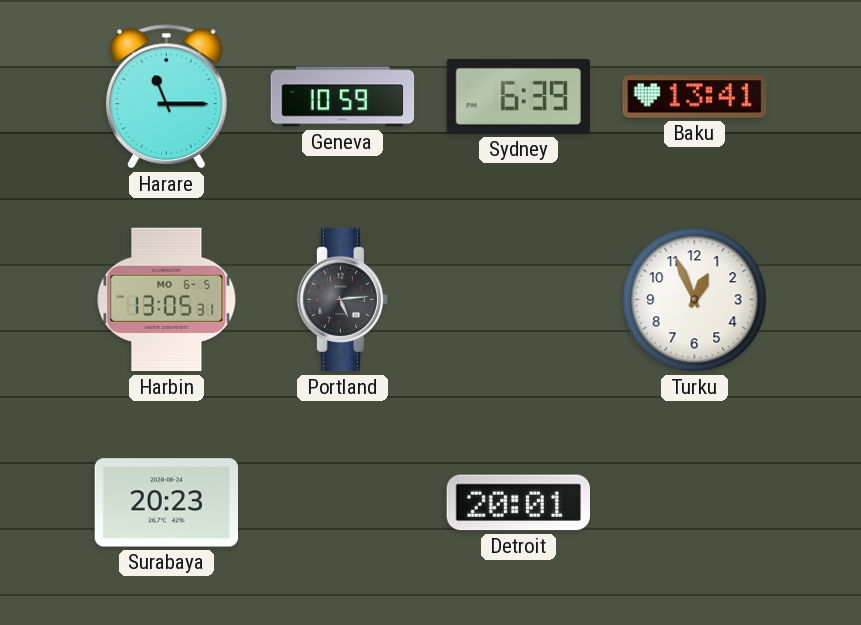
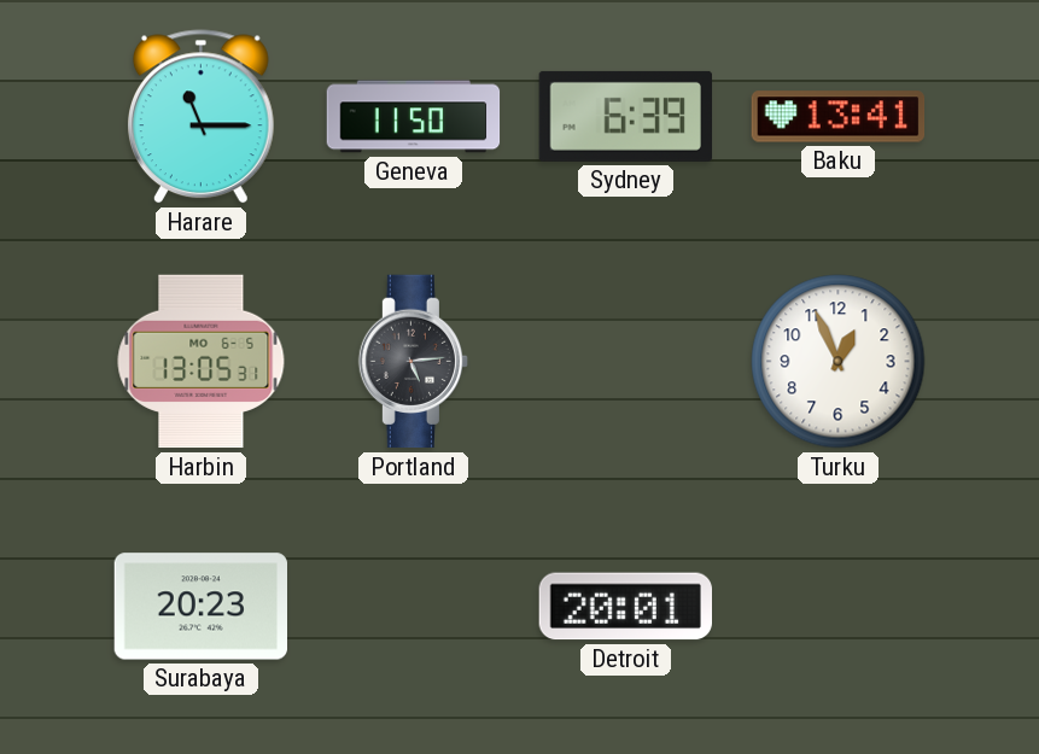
Geneva: 10:59 -> 11:50
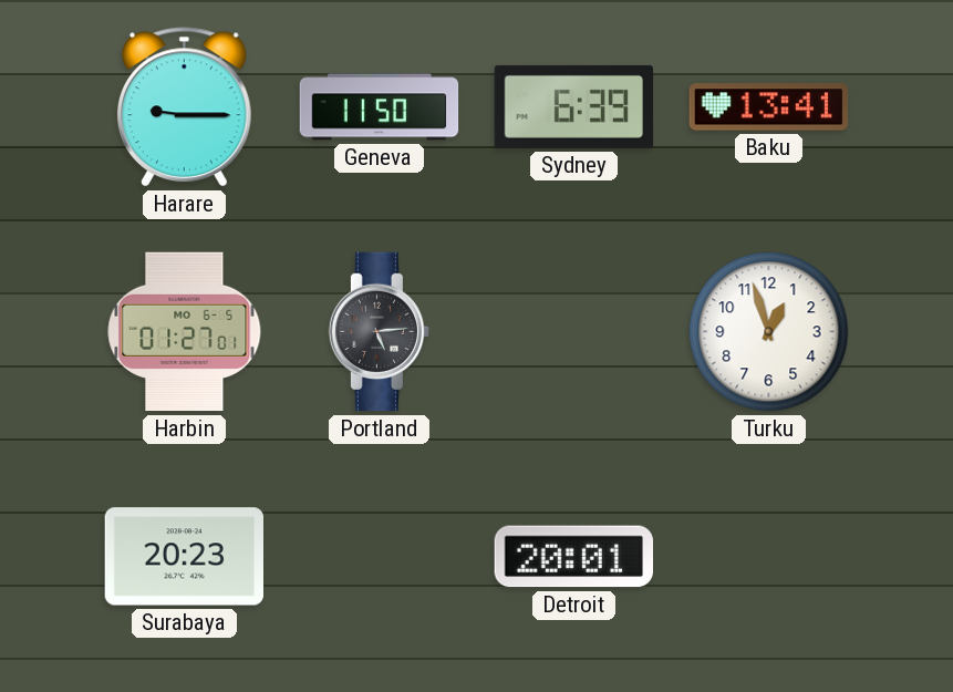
Harare: 11:15 -> 9:15
Harbin: 13:05 -> 01:27
Turku: 12:56 -> 12:57
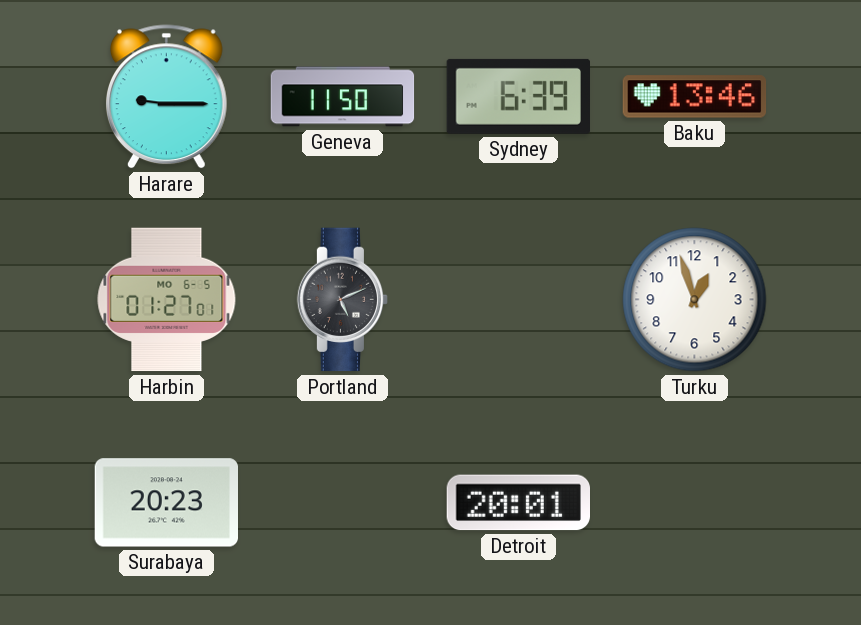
Baku: 13:41 -> 13:46
Portland: 5:14 -> 5:11
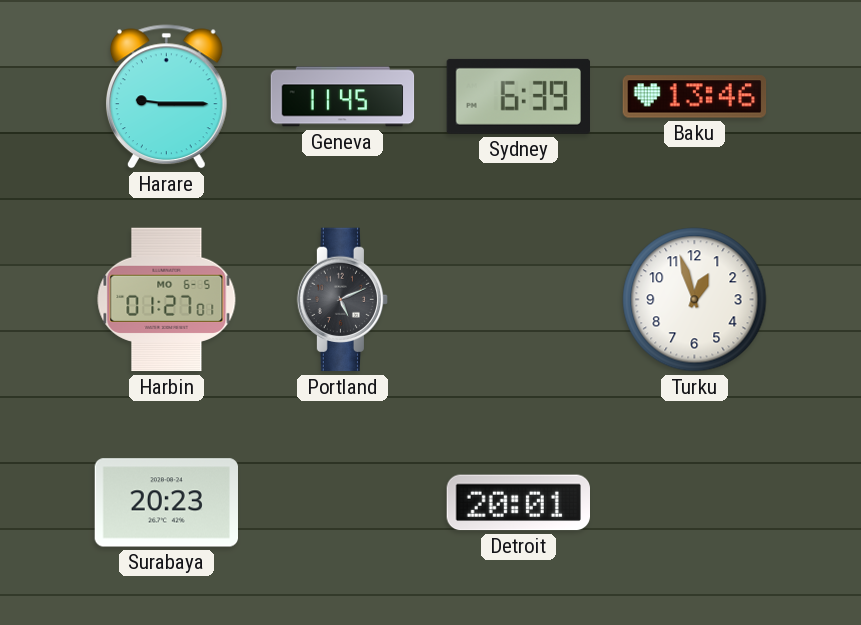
Geneva: 11:50 -> 11:45
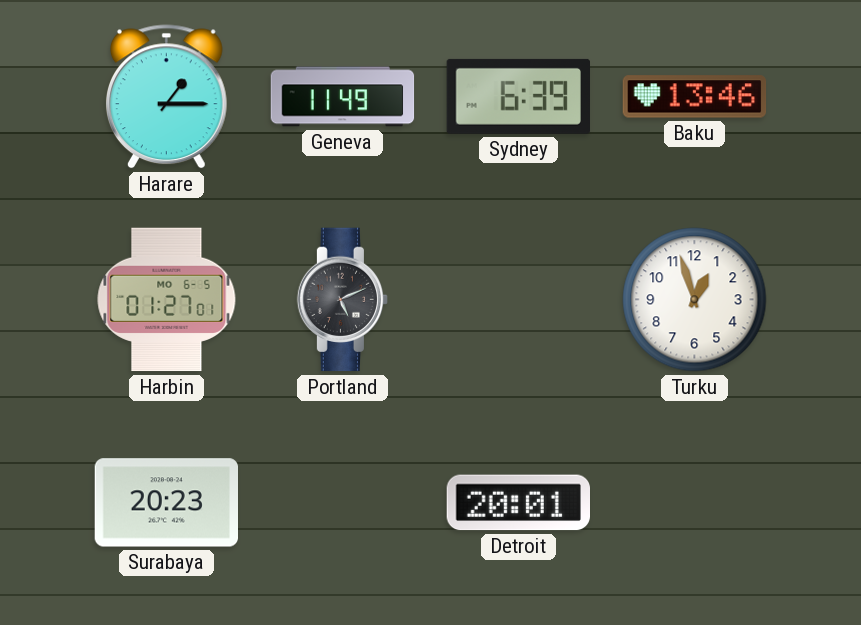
Harare: 9:15 -> 1:15
Geneva: 11:45 -> 11:49
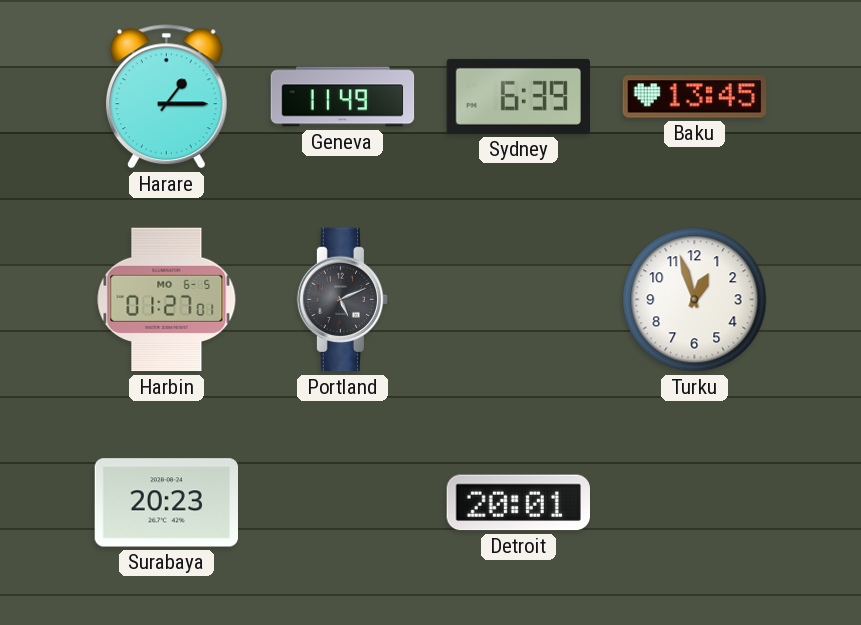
Baku: 13:46 -> 13:45
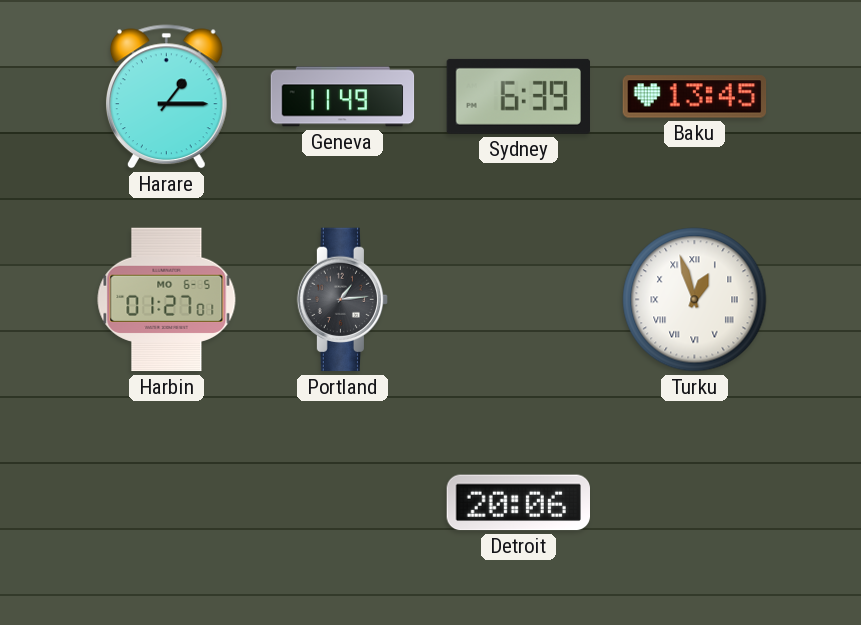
Portland: 5:11 -> 1:14
Turku numerals: Arabic -> Roman
Surabaya: 20:23 -> none
Detroit: 20:01 -> 20:06
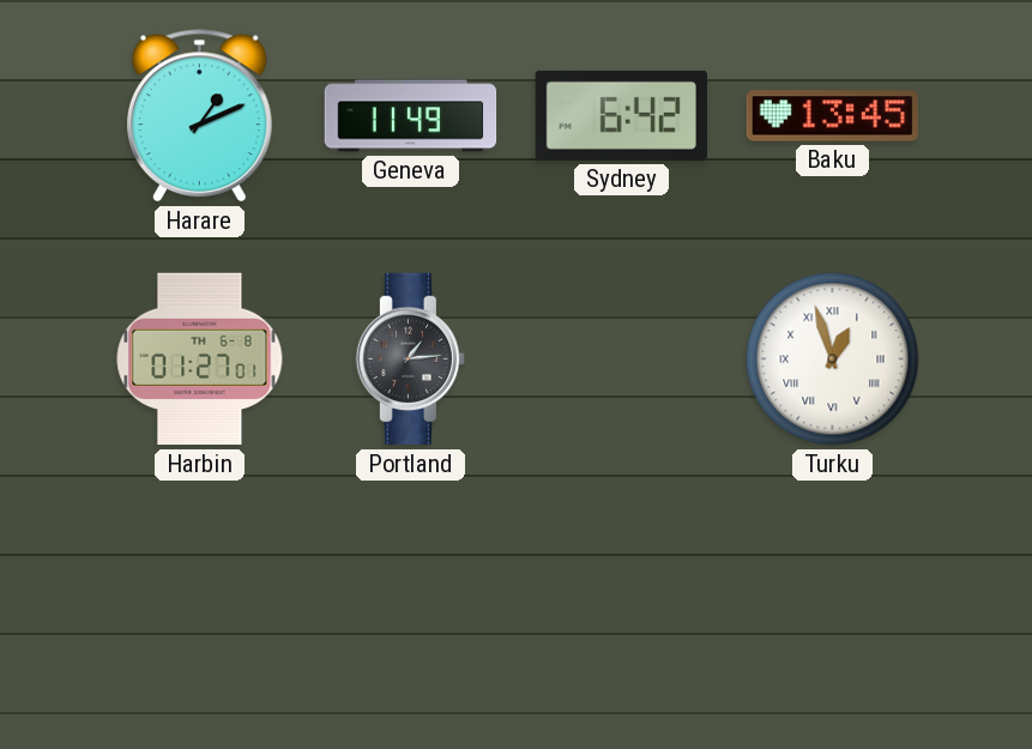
Harare: 1:15 -> 1:11
Sydney: 6:39 -> 6:42
Harbin date: MO 6-5 -> TH 6-8
Detroit: 20:06 -> none
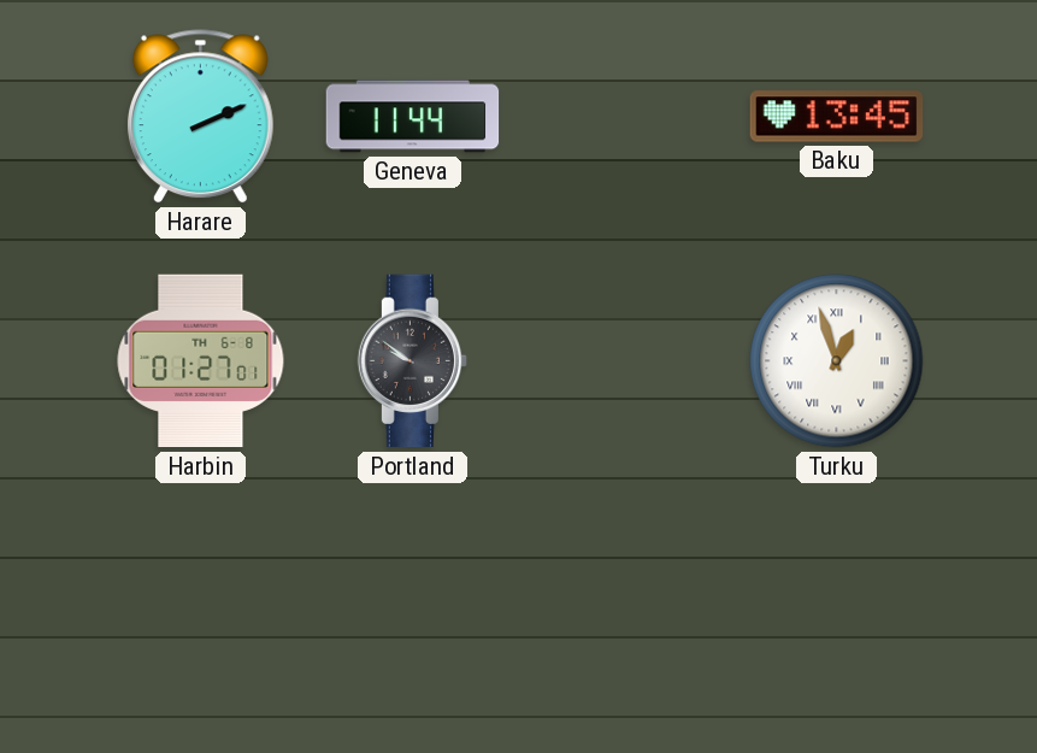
Harare: 1:11 -> 2:11
Geneva: 11:49 -> 11:44
Sydney: 6:42 -> none
Portland: 1:14 -> 9:51
